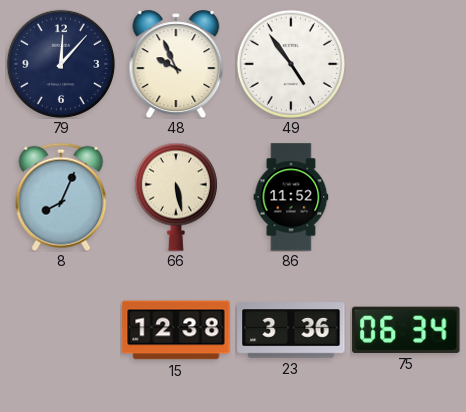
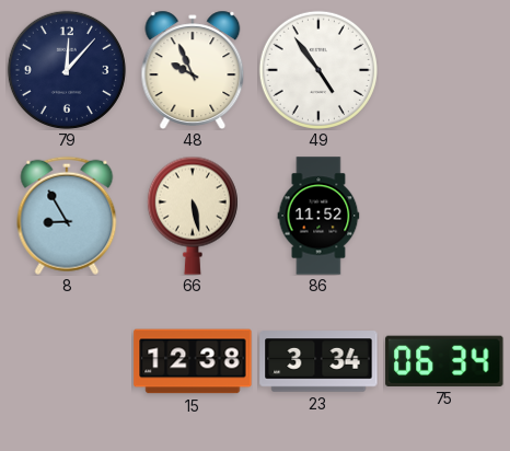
8: 8:04 -> 8:55
23: 3:36 -> 3:34
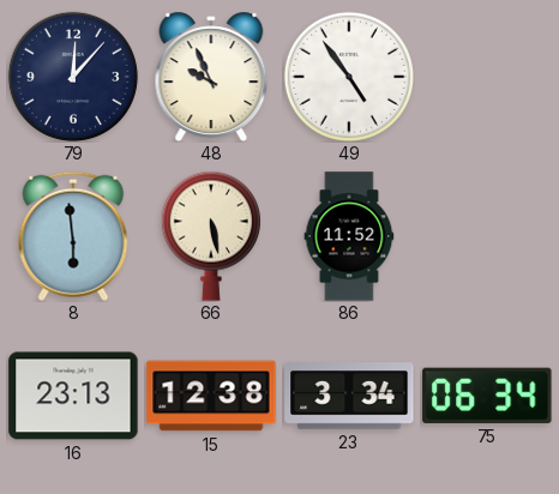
8: 8:55 -> 5:59
16: none -> 23:13
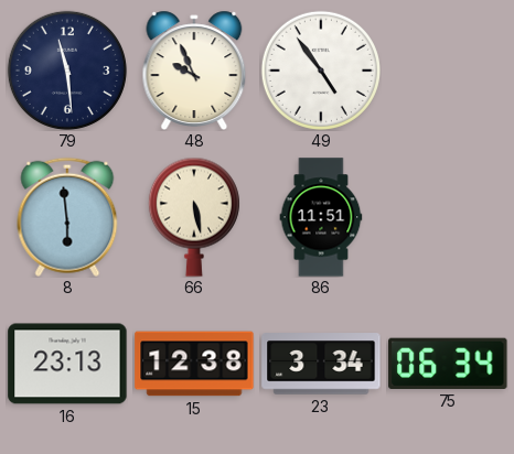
79: 12:07 -> 11:29
86: 11:52 -> 11:51
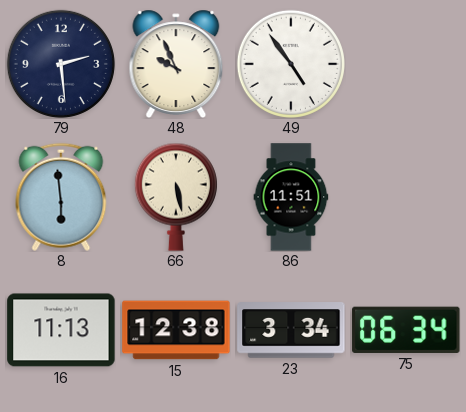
79: 11:29 -> 2:29
16: 23:13 -> 11:13
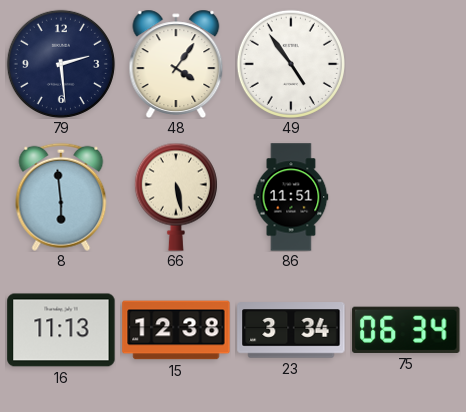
48: 9:56 -> 4:06
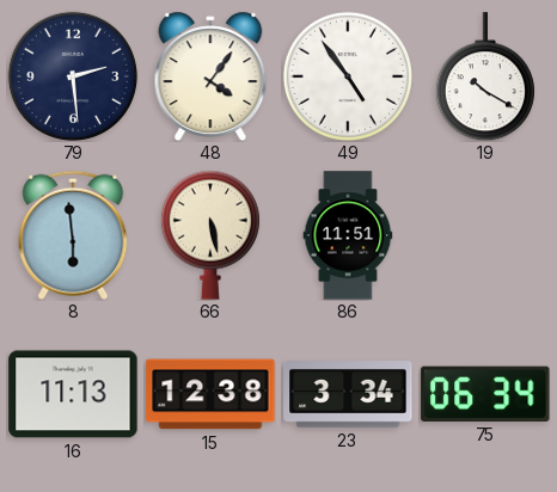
19: none -> 10:20
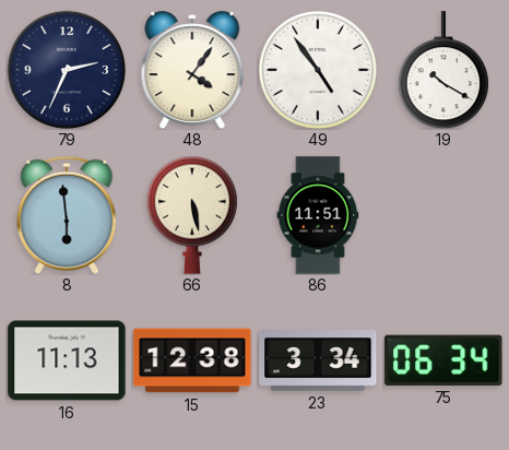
79: 2:29 -> 2:34
